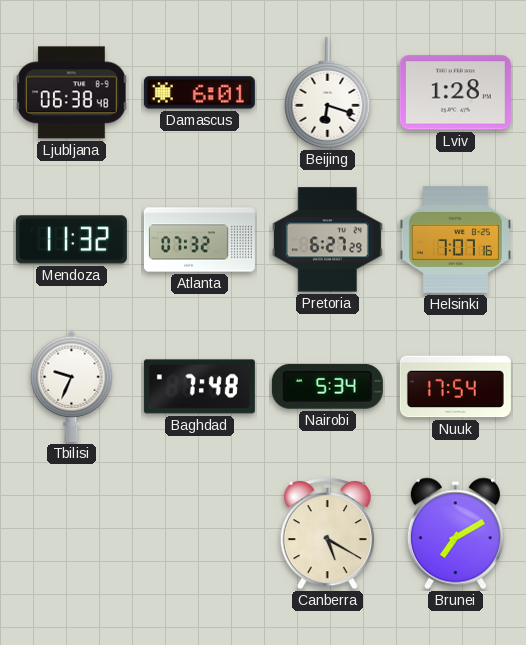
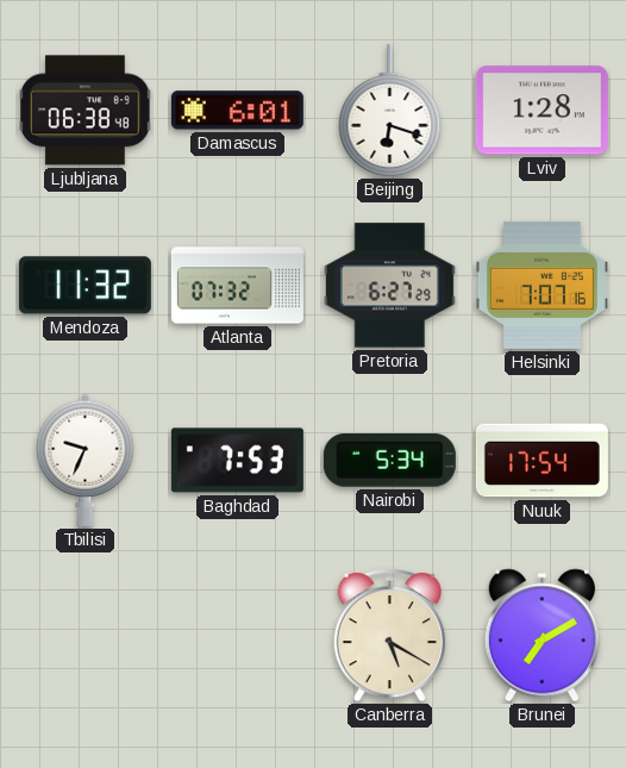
Baghdad: 7:48 -> 7:53
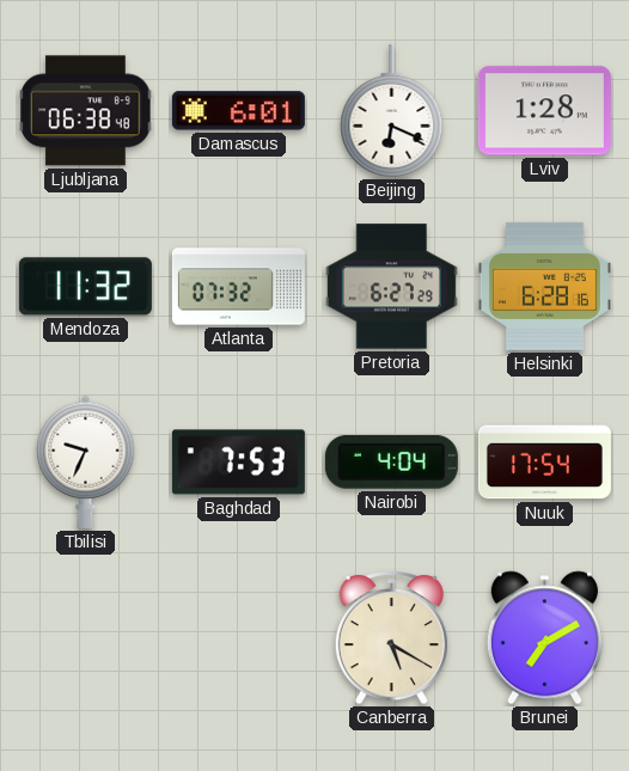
Beijing: 6:18 -> 6:19
Helsinki: 7:07 -> 6:28
Nairobi: 5:34 -> 4:04
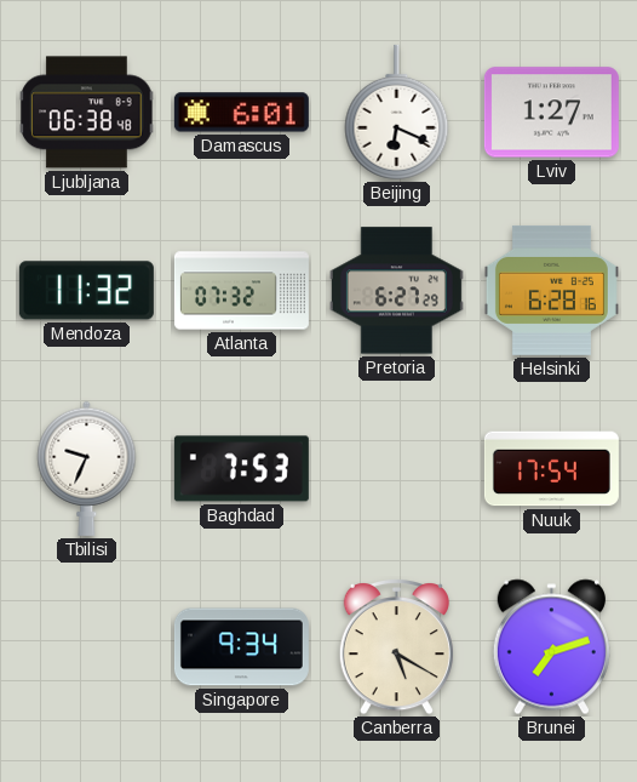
Lviv: 1:28 -> 1:27
Nairobi: 4:04 -> none
Singapore: none -> 9:34
Brunei: 7:10 -> 7:12
